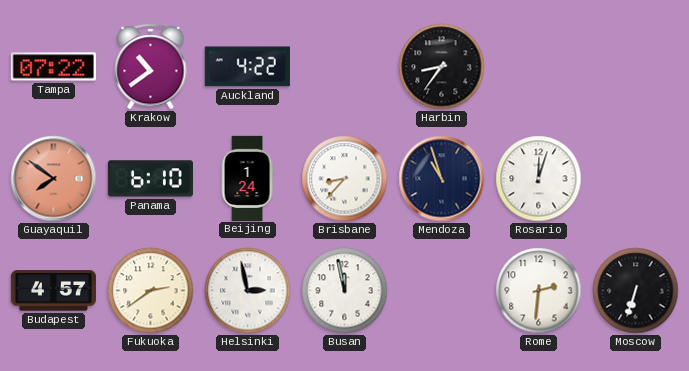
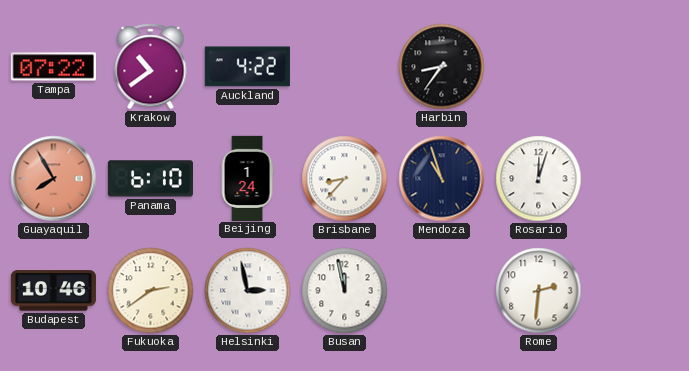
Guayaquil: 7:51 -> 7:55
Budapest: 4:57 -> 10:46
Moscow: 6:33 -> none
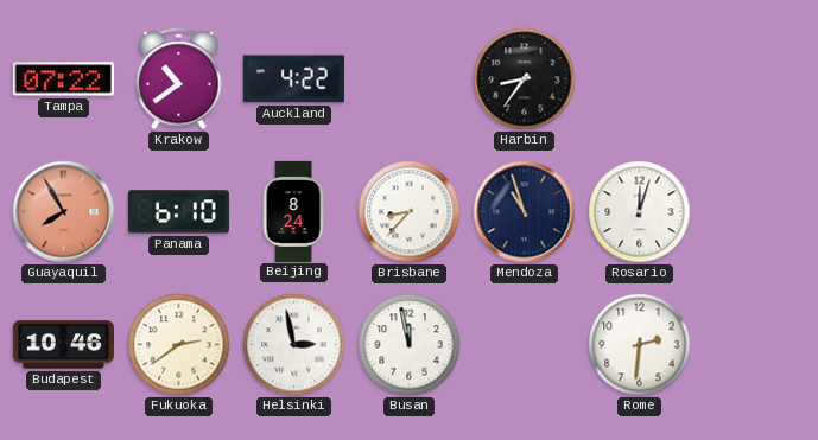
Beijing: 1:24 -> 8:24
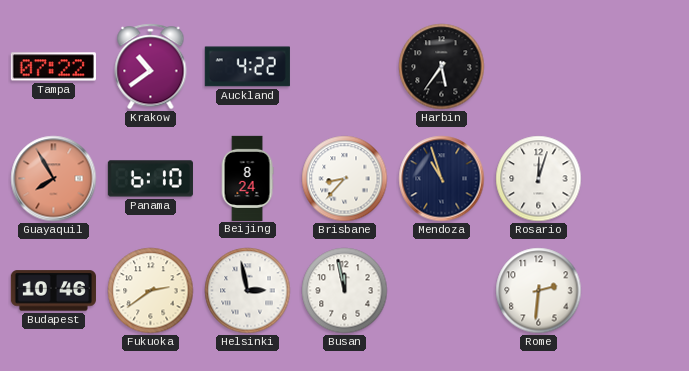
Harbin: 8:36 -> 5:36
